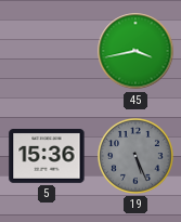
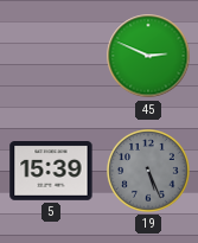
45: 3:43 -> 2:49
5: 15:36 -> 15:39
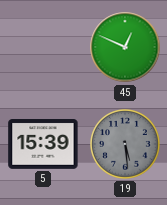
45: 2:49 -> 12:49
19: 5:26 -> 5:29
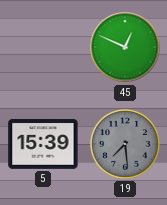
19: 5:29 -> 7:29
